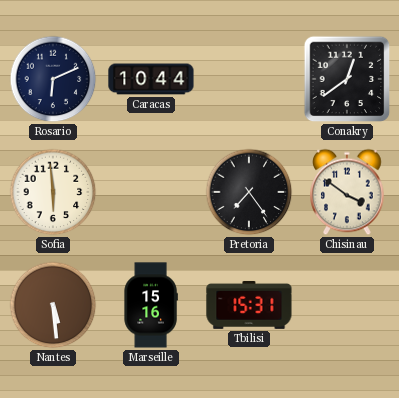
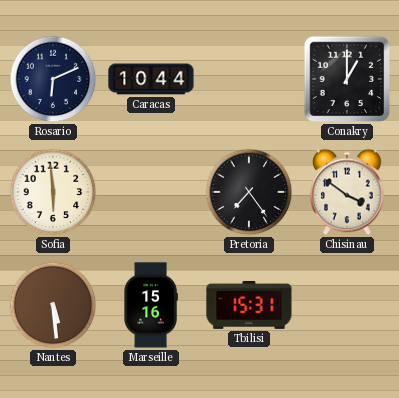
Conakry: 12:39 -> 1:00
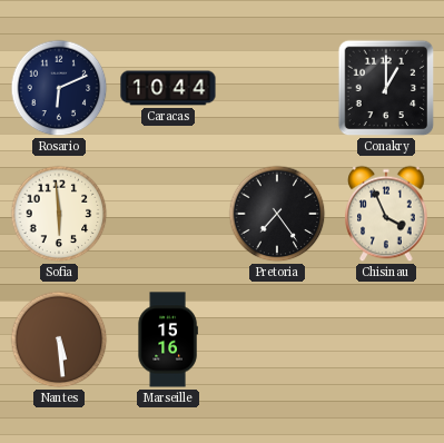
Chisinau: 3:51 -> 3:56
Tbilisi: 15:31 -> none
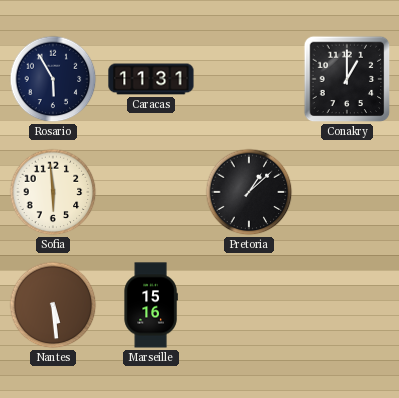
Rosario: 6:11 -> 5:55
Caracas: 10:44 -> 11:31
Pretoria: 7:24 -> 1:08
Chisinau: 3:56 -> none
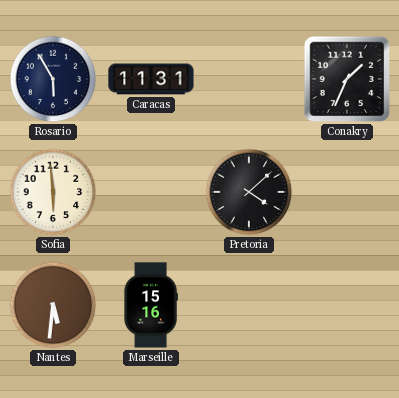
Conakry: 1:00 -> 1:34
Pretoria: 1:08 -> 4:08
Nantes: 5:29 -> 5:31
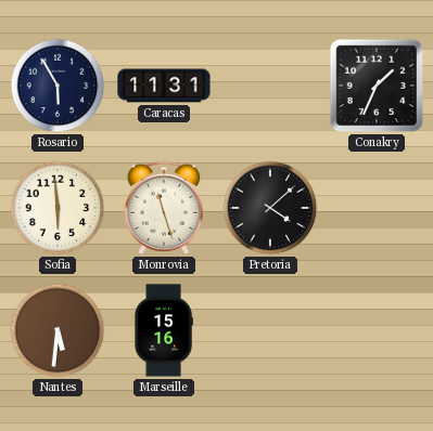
Monrovia: none -> 11:27
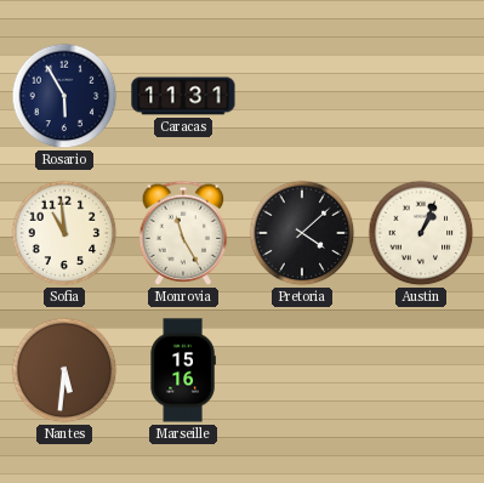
Conakry: 1:34 -> none
Sofia: 5:59 -> 10:59
Monrovia: 11:27 -> 11:25
Austin: none -> 1:04
